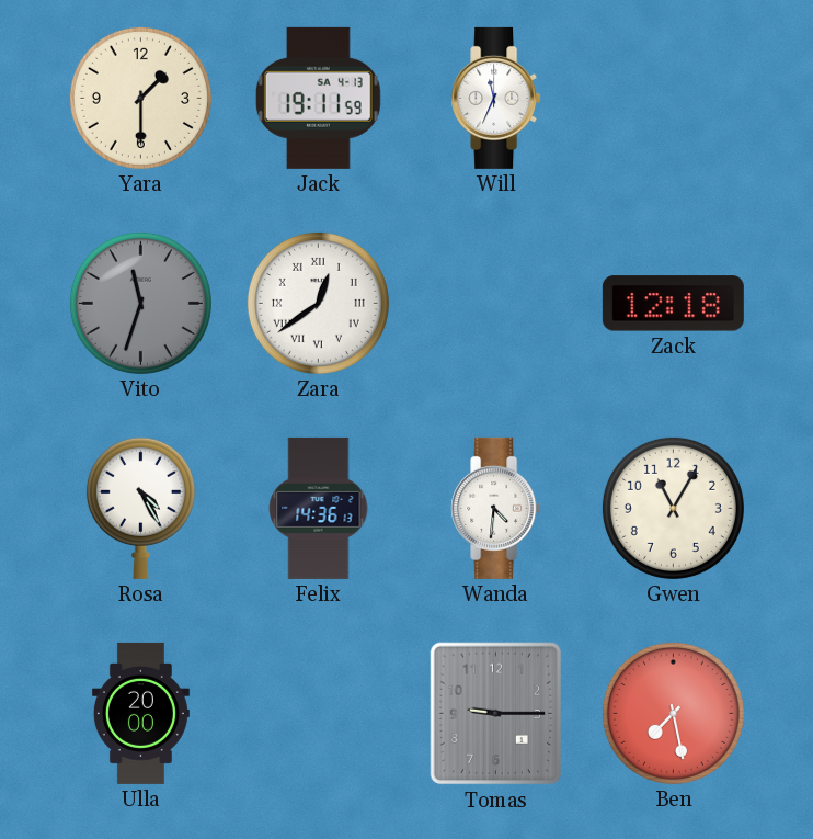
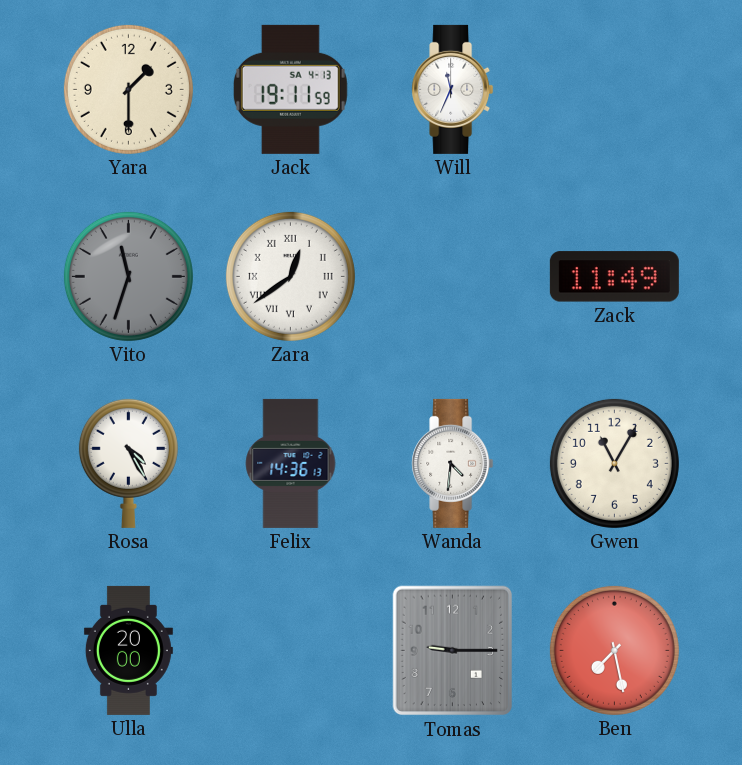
Zack: 12:18 -> 11:49
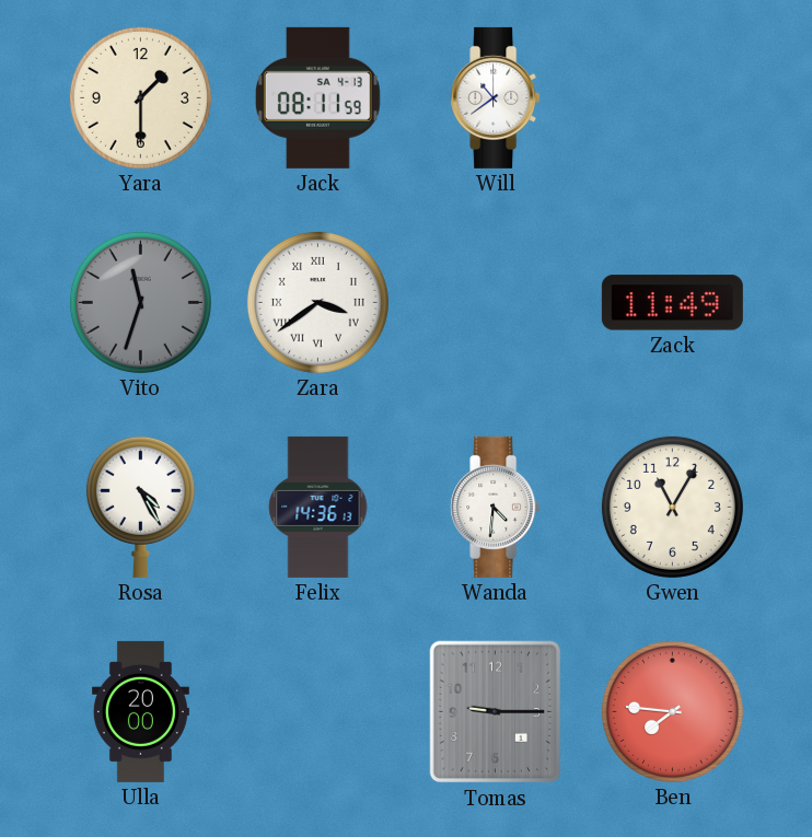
Jack: 19:11 -> 08:11
Will: 11:34 -> 10:39
Zara: 12:39 -> 3:39
Ben: 7:28 -> 7:46
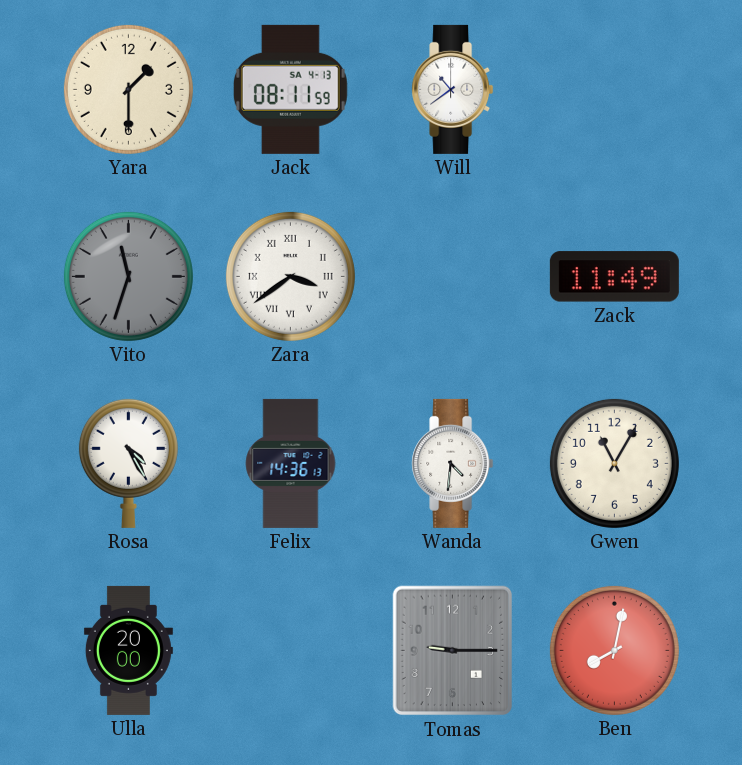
Ben: 7:46 -> 8:02
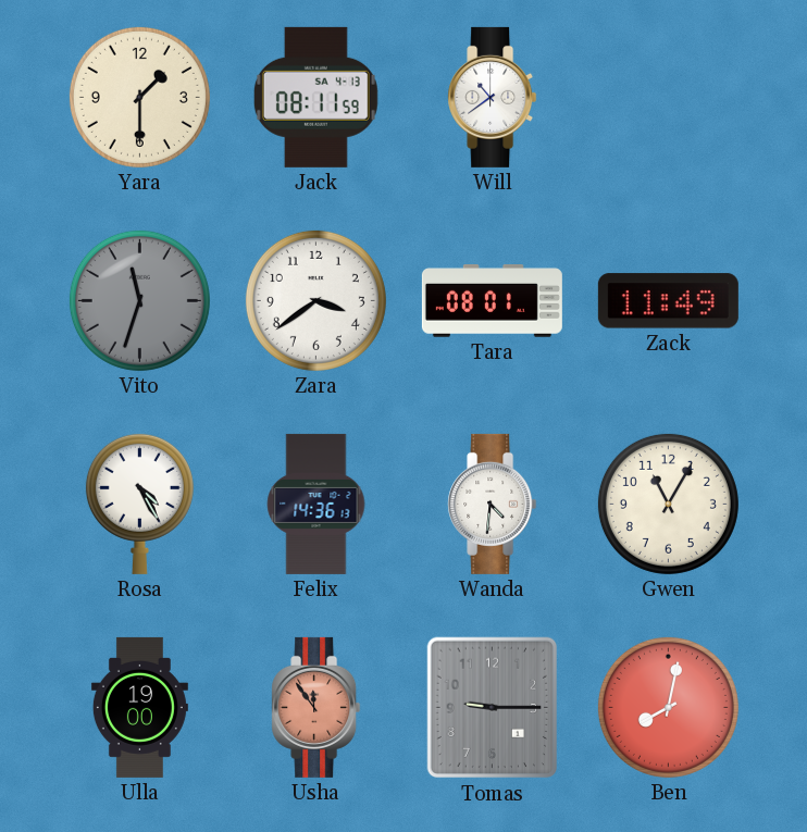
Zara numerals: Roman -> Arabic
Tara: none -> 08:01
Ulla: 20:00 -> 19:00
Usha: none -> 11:54
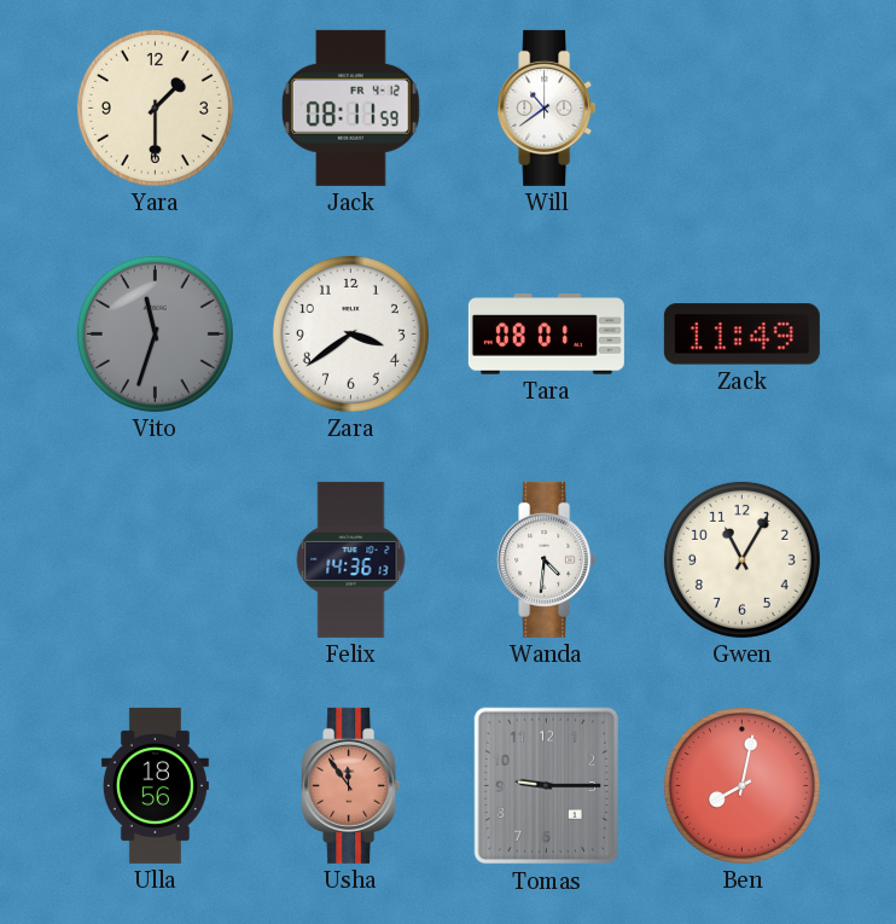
Jack date: SA 4-13 -> FR 4-12
Rosa: 4:25 -> none
Ulla: 19:00 -> 18:56
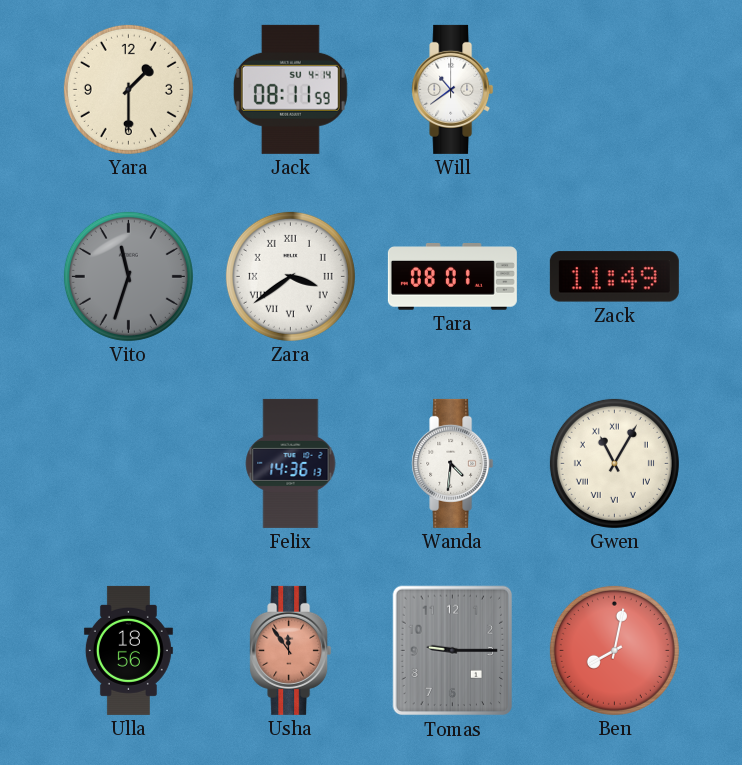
Jack date: FR 4-12 -> SU 4-14
Zara numerals: Arabic -> Roman
Gwen numerals: Arabic -> Roman
